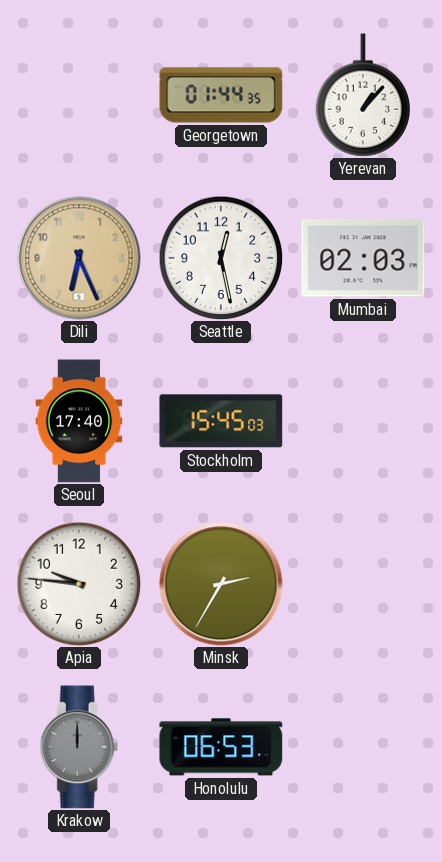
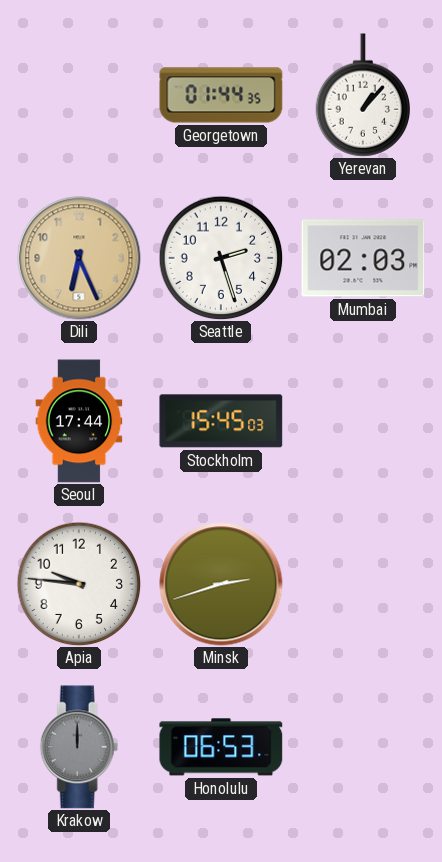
Seattle: 12:28 -> 2:27
Seoul: 17:40 -> 17:44
Minsk: 2:35 -> 2:42
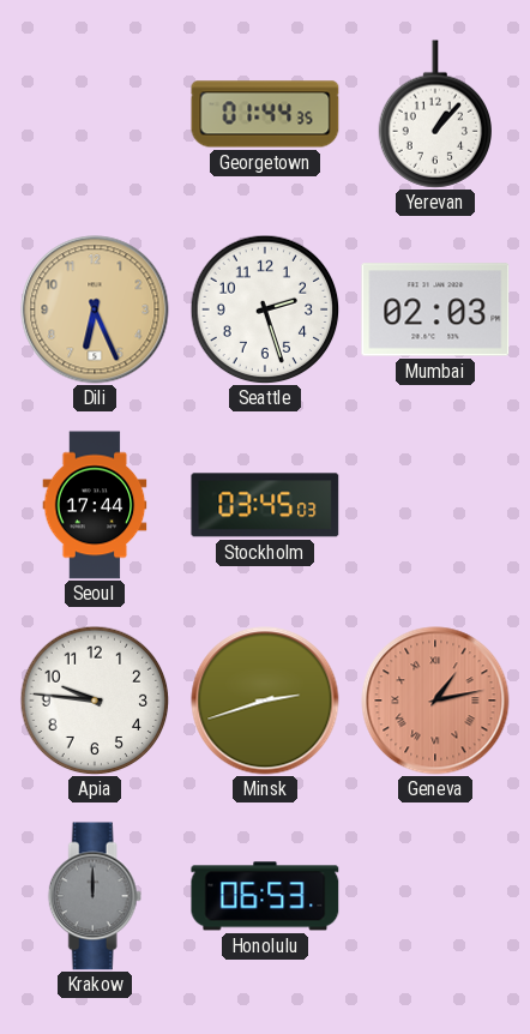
Stockholm: 15:45 -> 03:45
Geneva: none -> 1:13
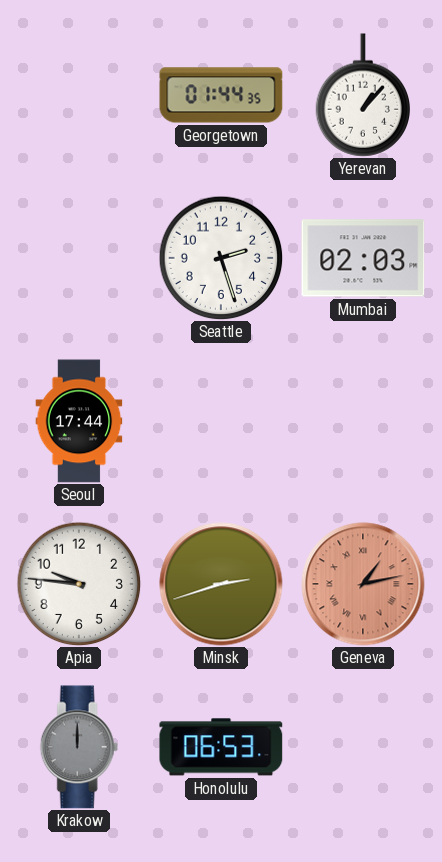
Dili: 6:26 -> none
Stockholm: 03:45 -> none
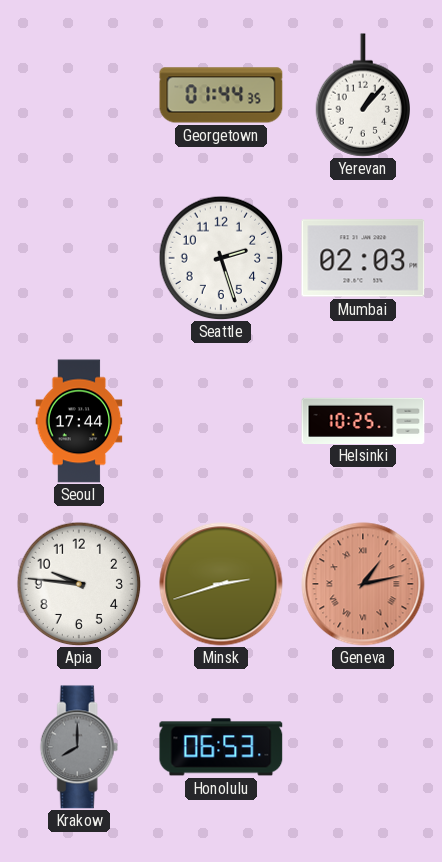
Helsinki: none -> 10:25
Krakow: 12:00 -> 8:00
